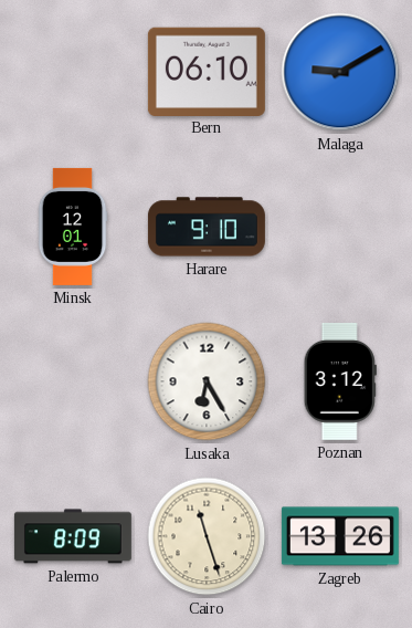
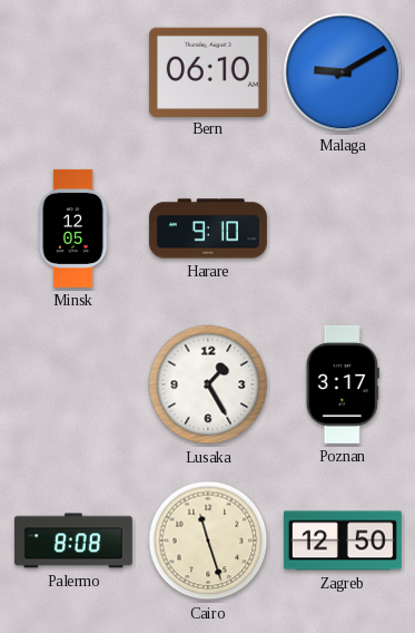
Minsk: 12:01 -> 12:05
Lusaka: 6:25 -> 1:25
Poznan: 3:12 -> 3:17
Palermo: 8:09 -> 8:08
Zagreb: 13:26 -> 12:50
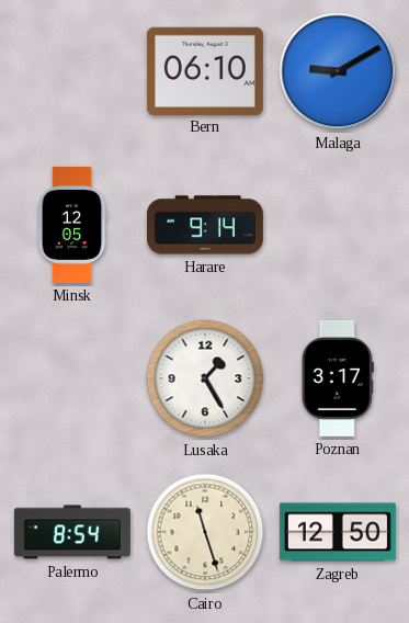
Harare: 9:10 -> 9:14
Palermo: 8:08 -> 8:54
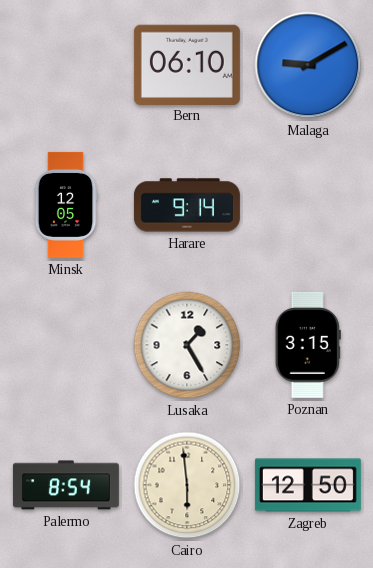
Poznan: 3:17 -> 3:15
Cairo: 11:27 -> 5:59
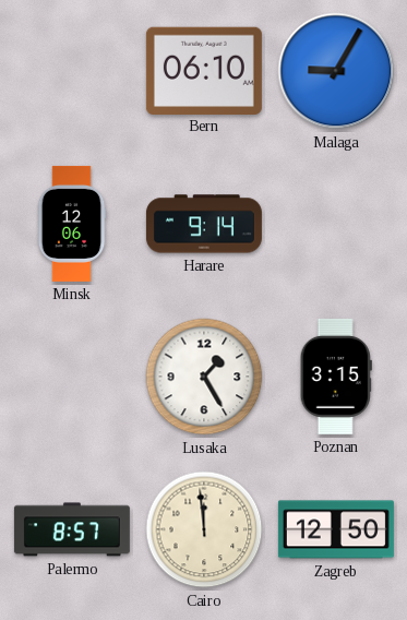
Malaga: 9:10 -> 9:05
Minsk: 12:05 -> 12:06
Palermo: 8:54 -> 8:57
Cairo: 5:59 -> 11:59
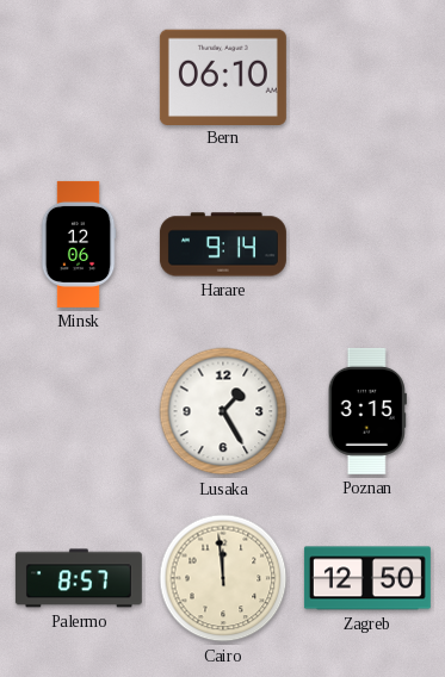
Malaga: 9:05 -> none
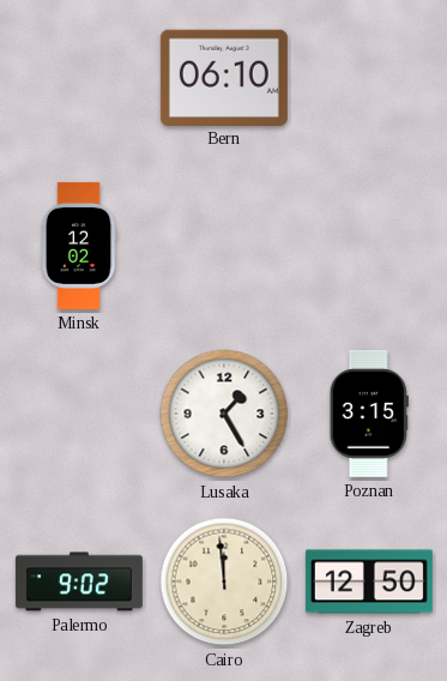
Minsk: 12:06 -> 12:02
Harare: 9:14 -> none
Palermo: 8:57 -> 9:02
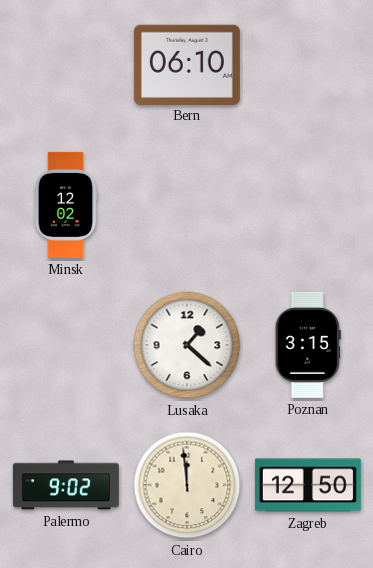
Lusaka: 1:25 -> 1:22
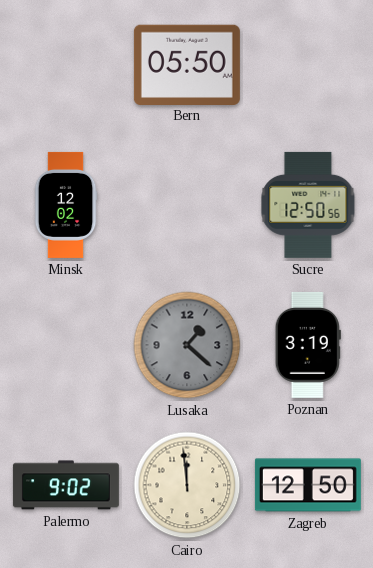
Bern: 06:10 -> 05:50
Sucre: none -> 12:50
Lusaka dial: white -> grey
Poznan: 3:15 -> 3:19
